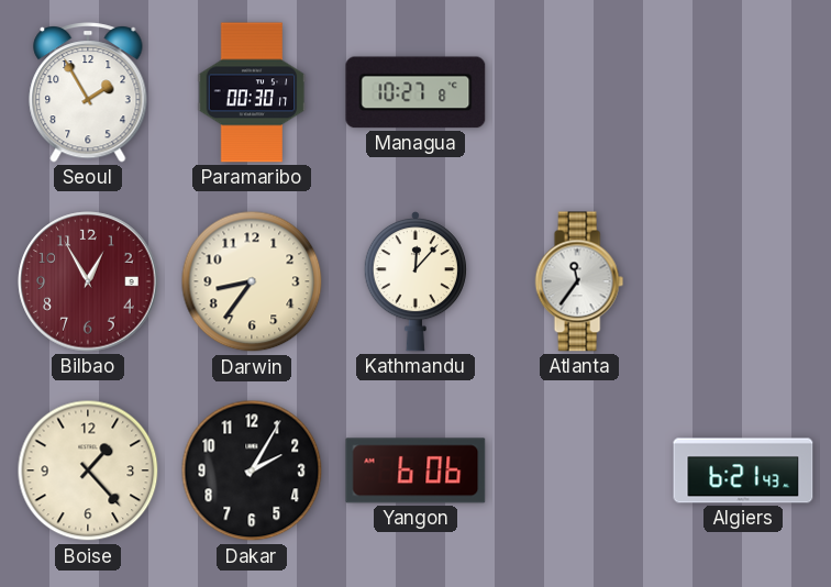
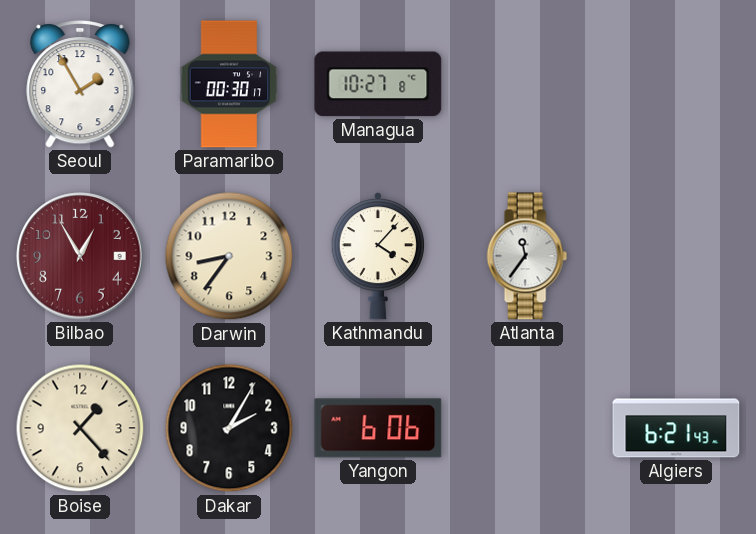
Kathmandu: 12:07 -> 4:07
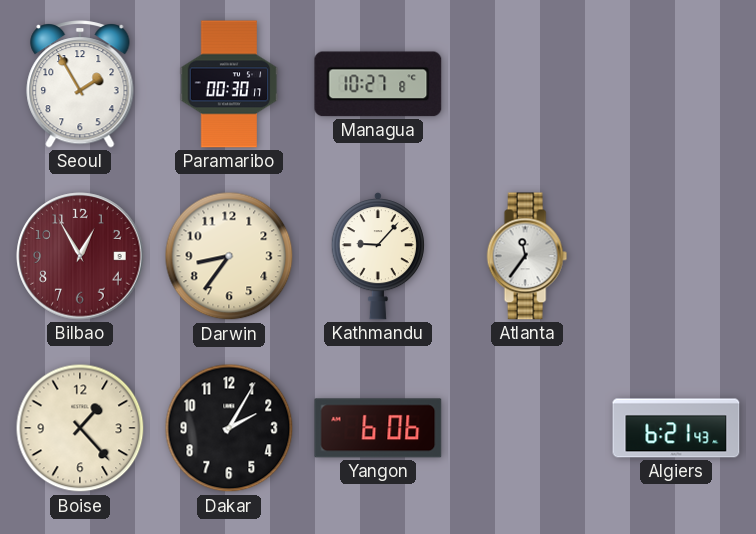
Kathmandu: 4:07 -> 9:07
